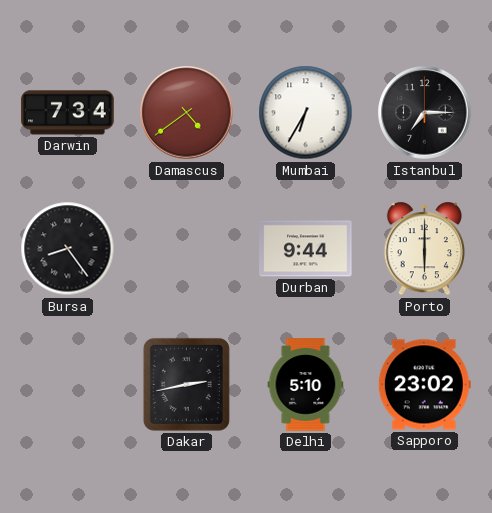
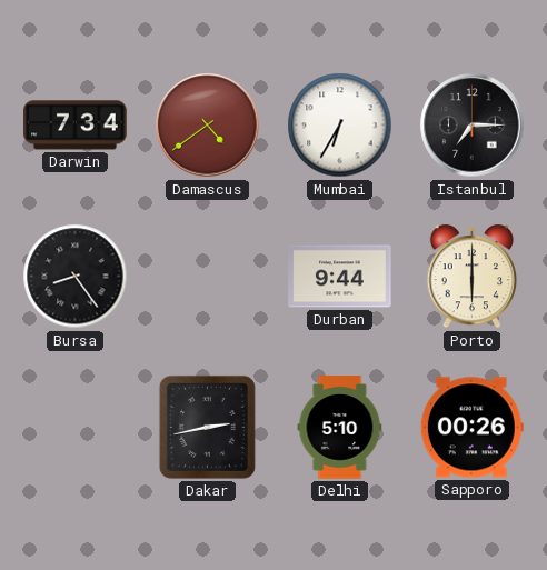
Sapporo: 23:02 -> 00:26
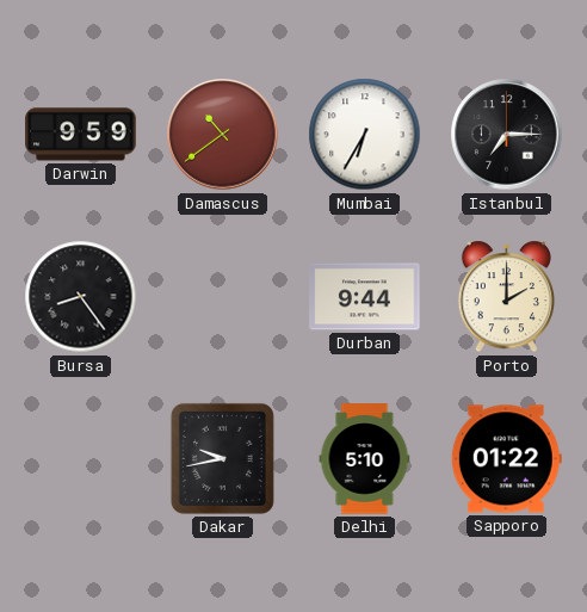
Darwin: 7:34 -> 9:59
Damascus: 4:39 -> 10:39
Porto: 6:00 -> 2:00
Dakar: 2:43 -> 9:43
Sapporo: 00:26 -> 01:22
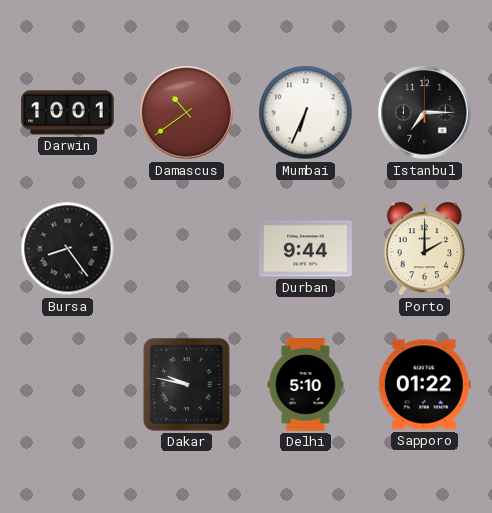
Darwin: 9:59 -> 10:01
Mumbai: 6:35 -> 6:34
Dakar: 9:43 -> 9:47
